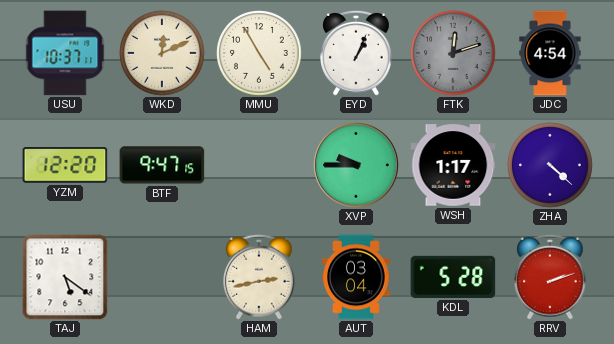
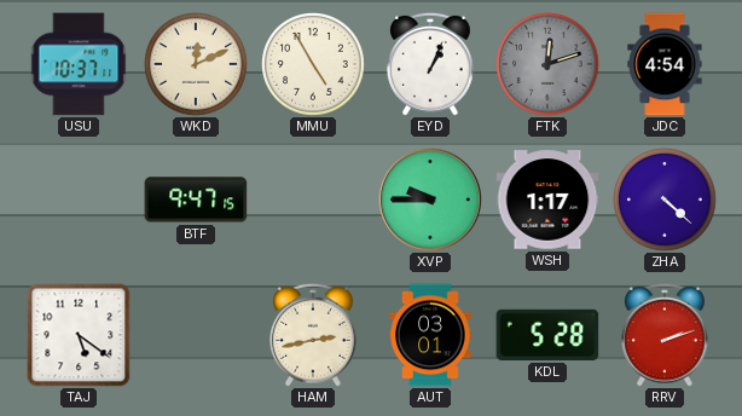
YZM: 12:20 -> none
AUT: 03:04 -> 03:01
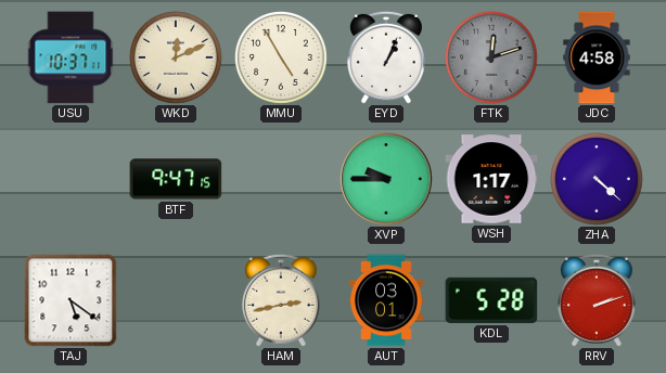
JDC: 4:54 -> 4:58
